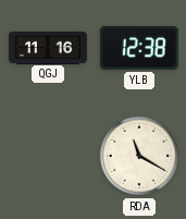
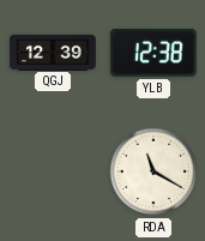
QGJ: 11:16 -> 12:39
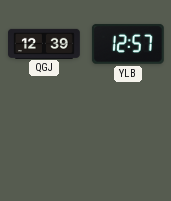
YLB: 12:38 -> 12:57
RDA: 11:20 -> none
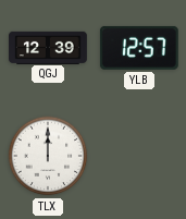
TLX: none -> 12:00
